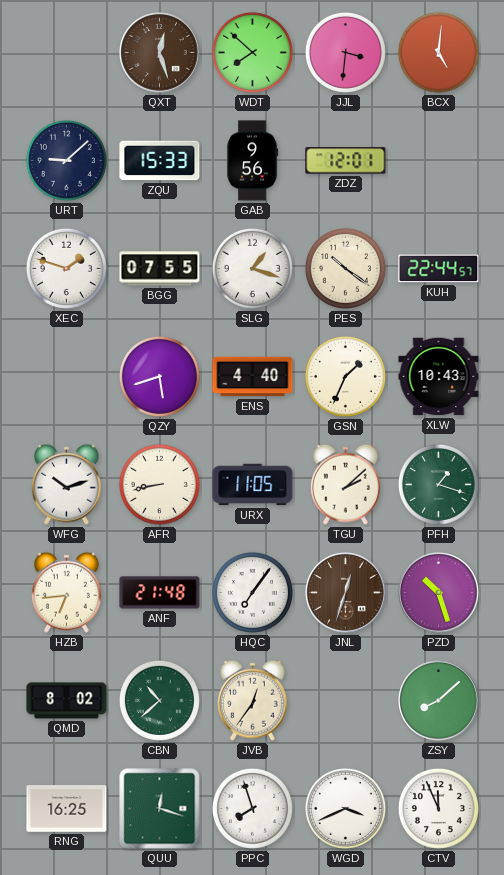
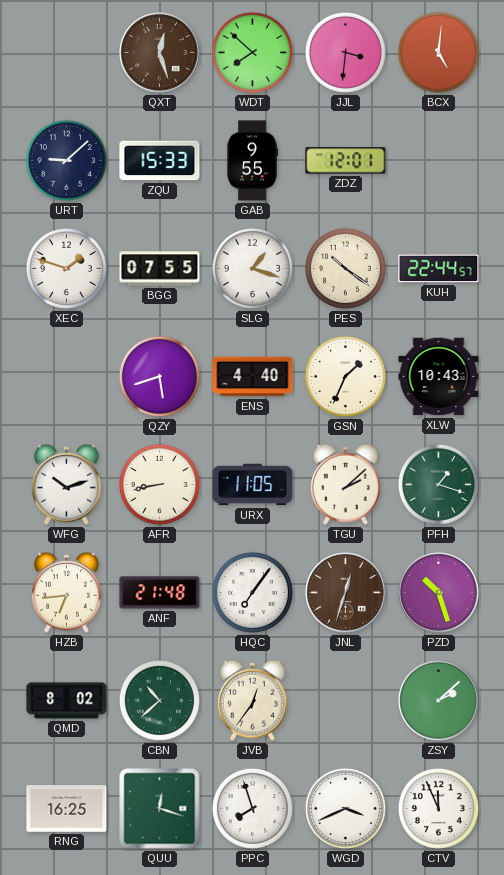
GAB: 9:56 -> 9:55
ZSY: 8:08 -> 2:08
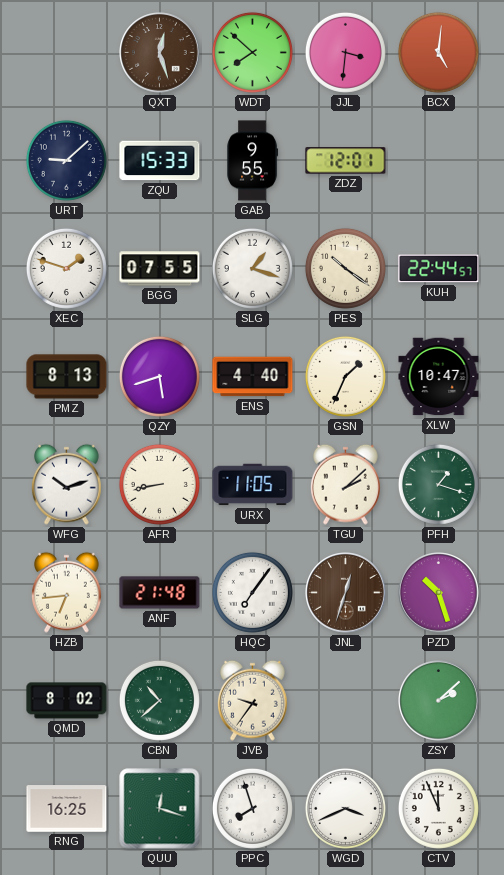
PMZ: none -> 8:13
XLW: 10:43 -> 10:47
JVB: 12:36 -> 9:36
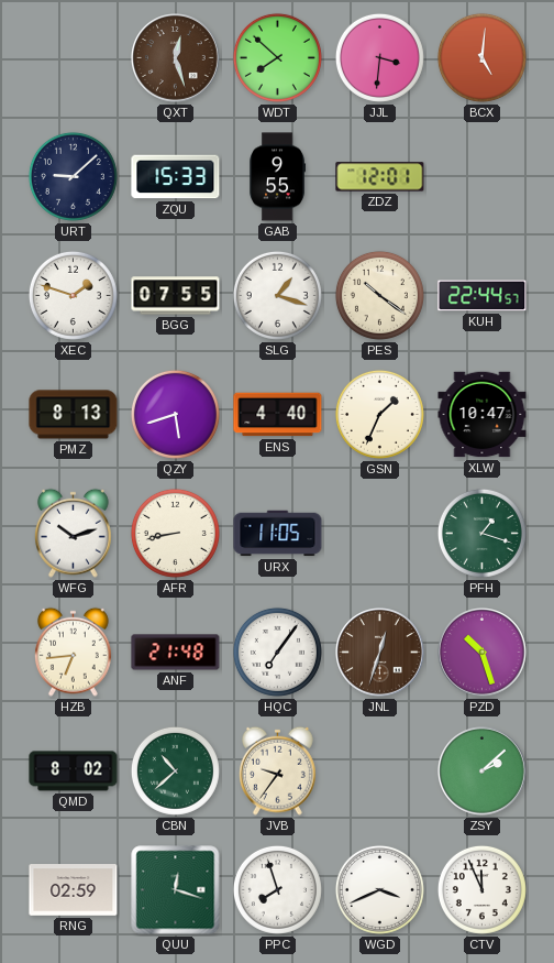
TGU: 2:08 -> none
RNG: 16:25 -> 02:59
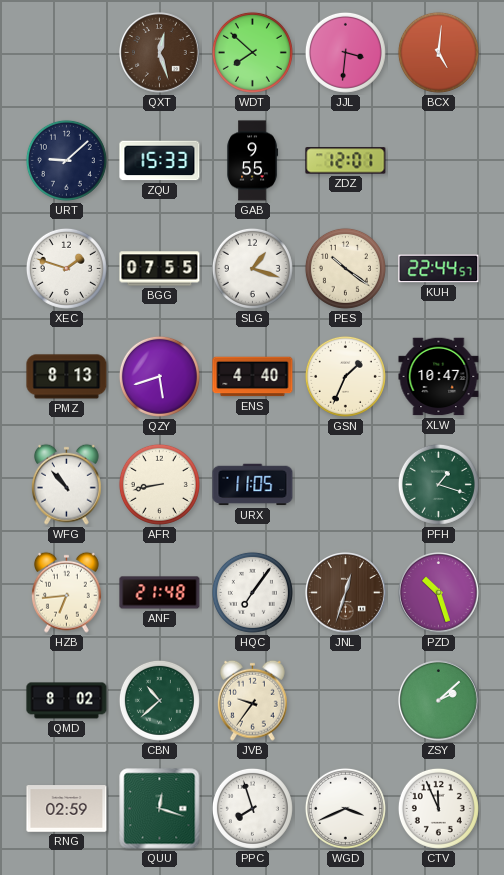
WFG: 10:12 -> 10:53
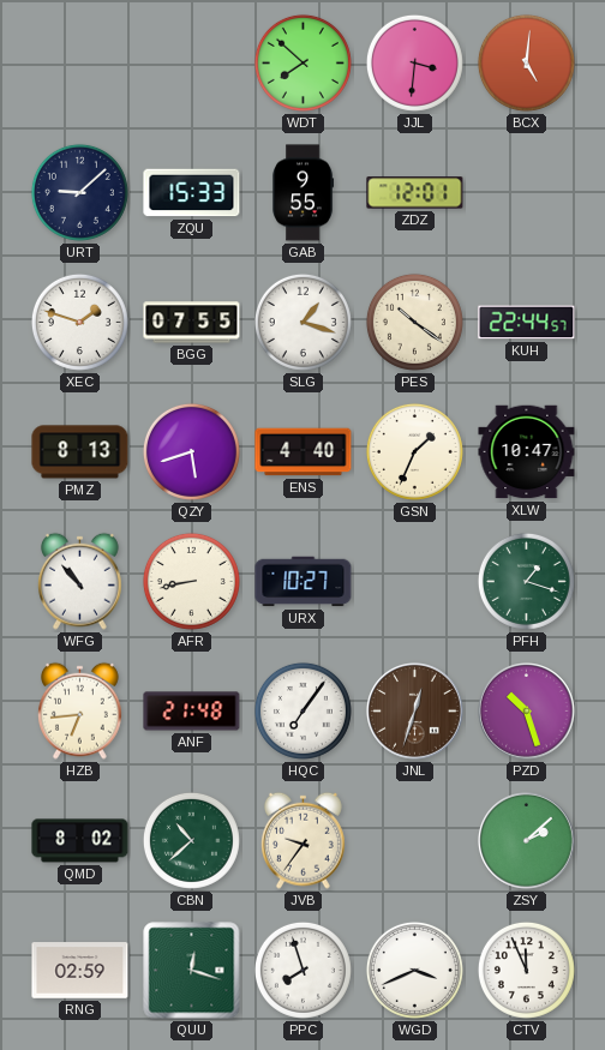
QXT: 12:27 -> none
URX: 11:05 -> 10:27
